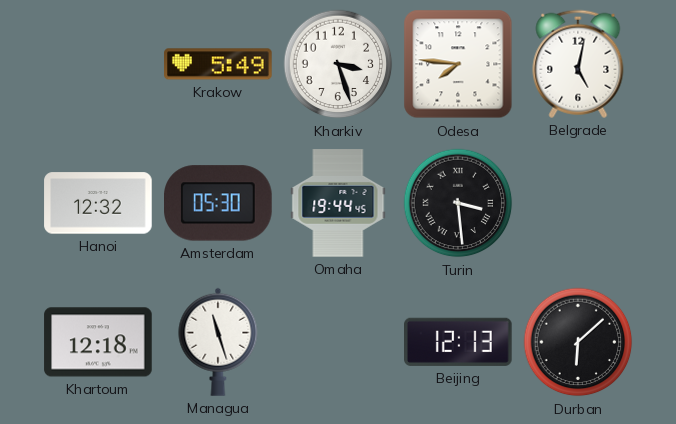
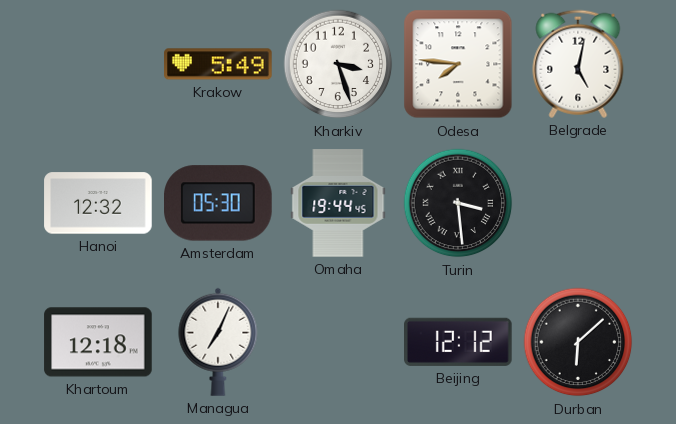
Managua: 11:27 -> 7:04
Beijing: 12:13 -> 12:12
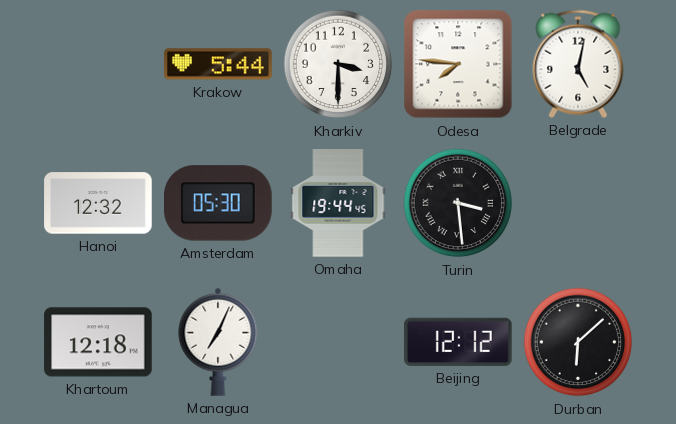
Krakow: 5:49 -> 5:44
Kharkiv: 3:27 -> 3:30
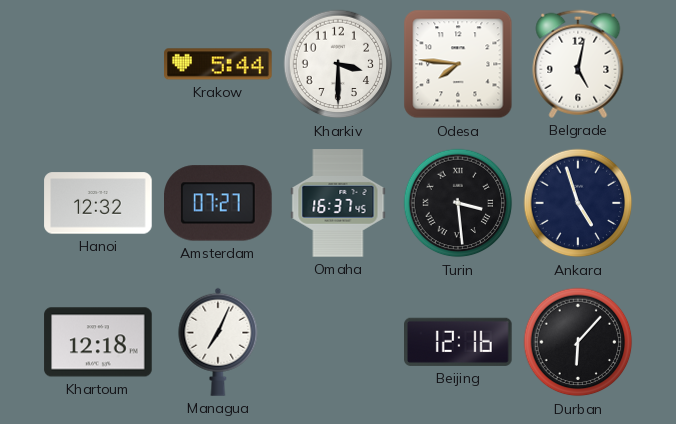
Amsterdam: 05:30 -> 07:27
Omaha: 19:44 -> 16:37
Ankara: none -> 4:57
Beijing: 12:12 -> 12:16
Durban: 6:08 -> 6:07
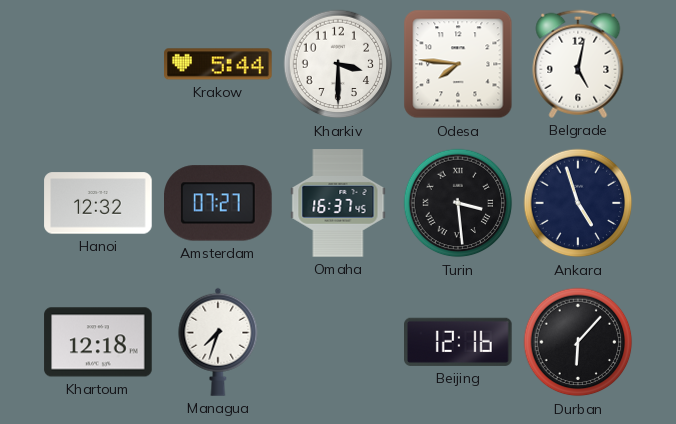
Managua: 7:04 -> 7:33
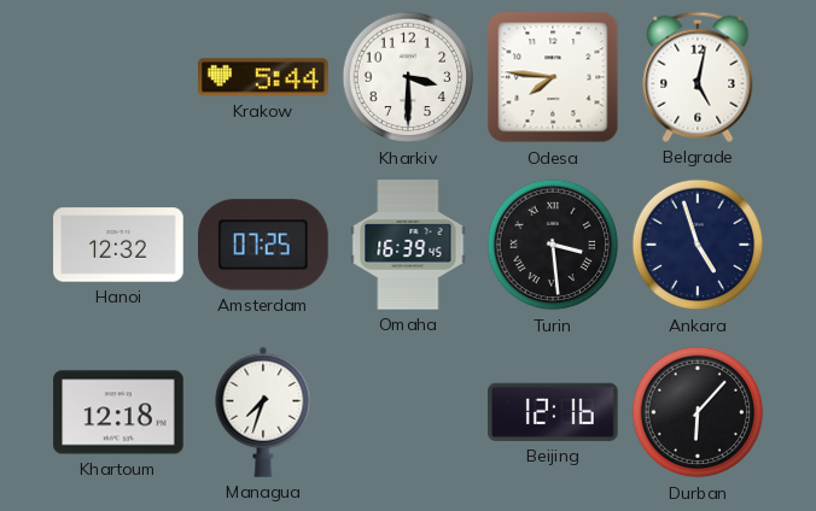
Amsterdam: 07:27 -> 07:25
Omaha: 16:37 -> 16:39
